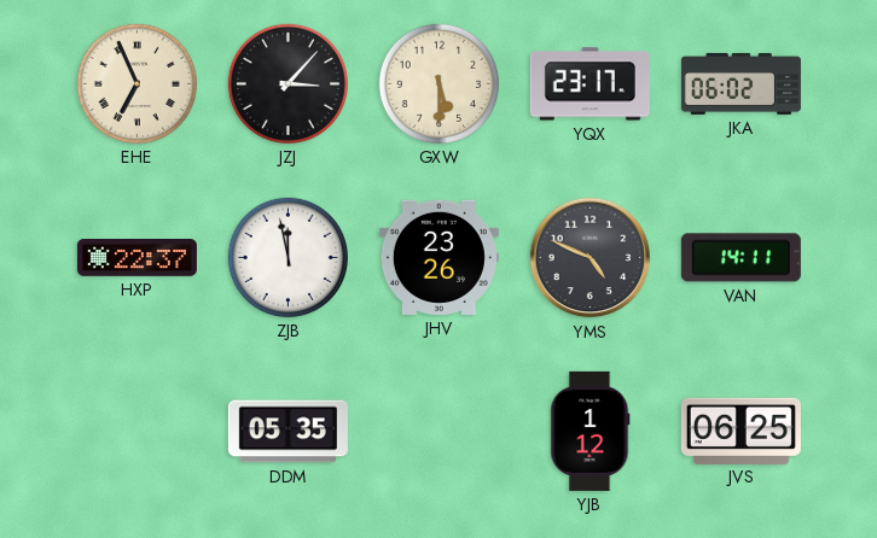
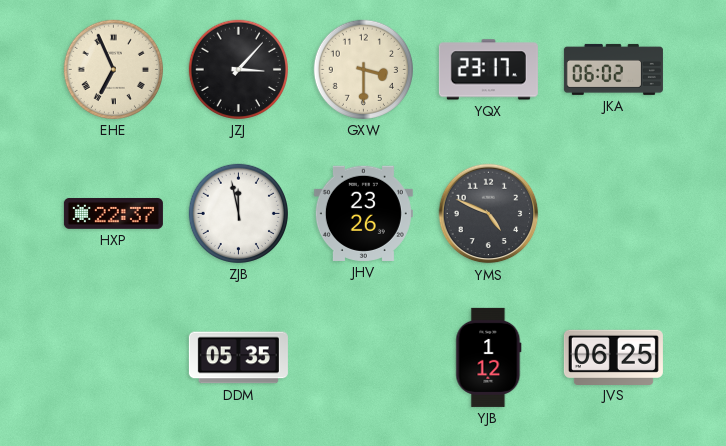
GXW: 5:30 -> 3:30
VAN: 14:11 -> none
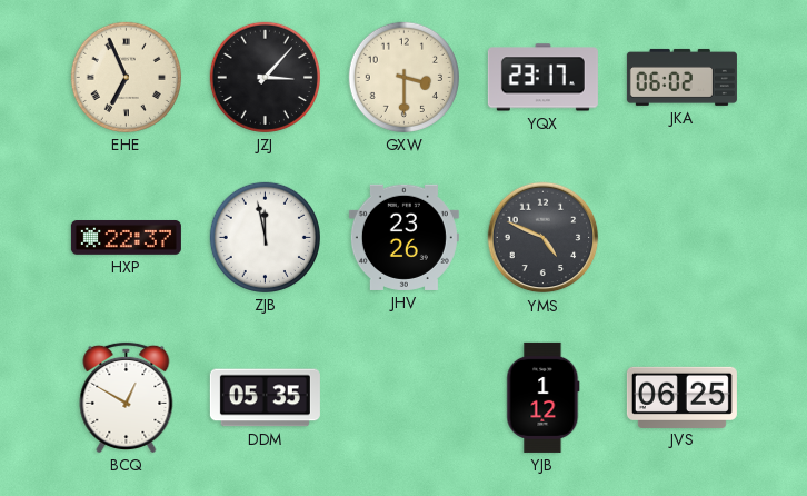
BCQ: none -> 12:50
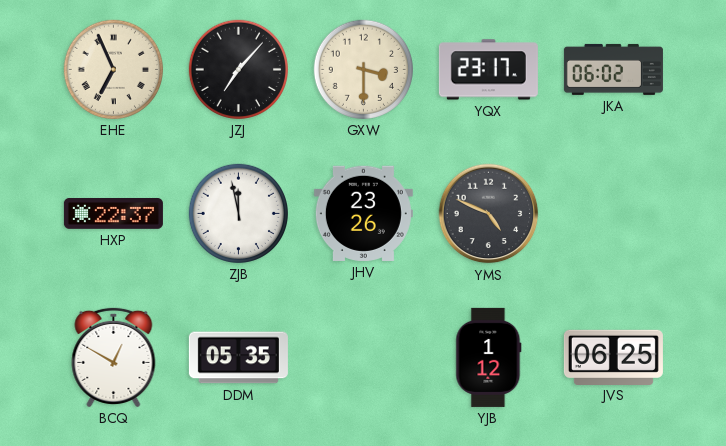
JZJ: 3:07 -> 7:07
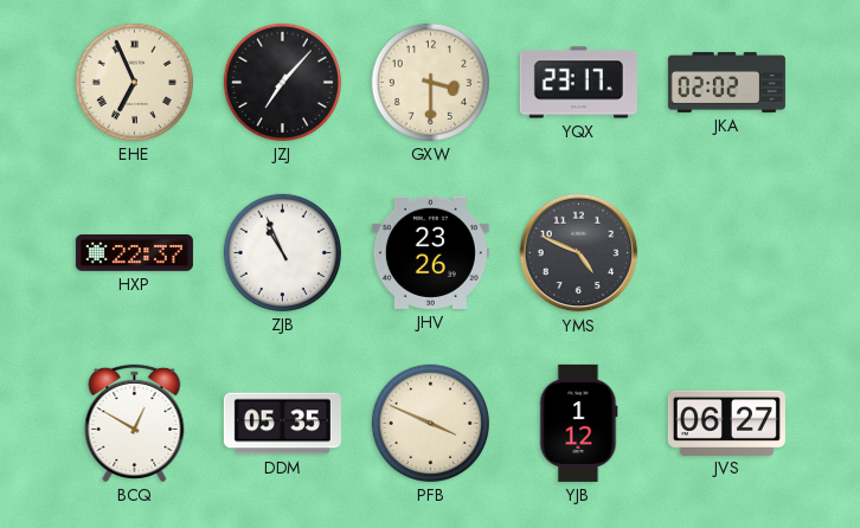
JKA: 06:02 -> 02:02
ZJB: 11:58 -> 10:56
PFB: none -> 3:49
JVS: 06:25 -> 06:27
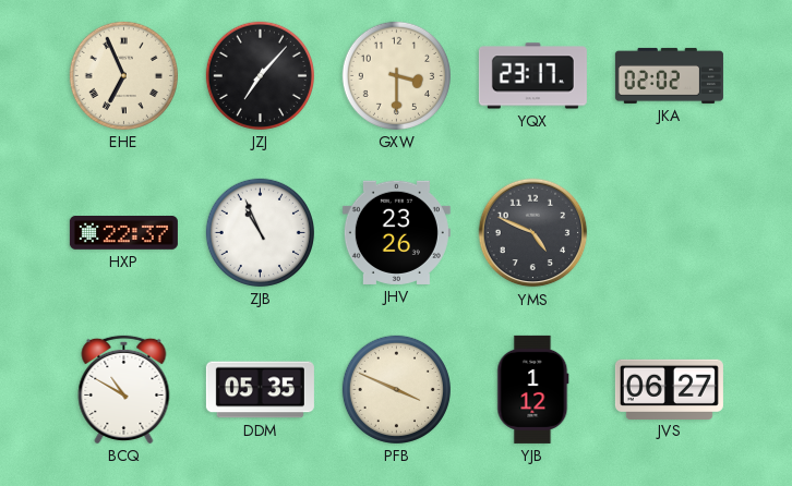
BCQ: 12:50 -> 10:50
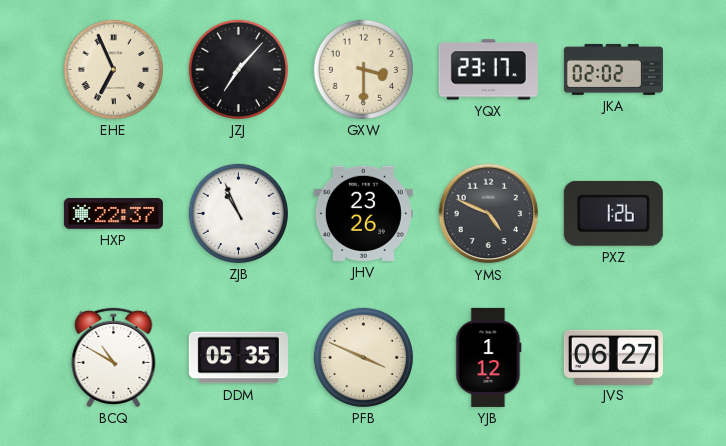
PXZ: none -> 1:26
